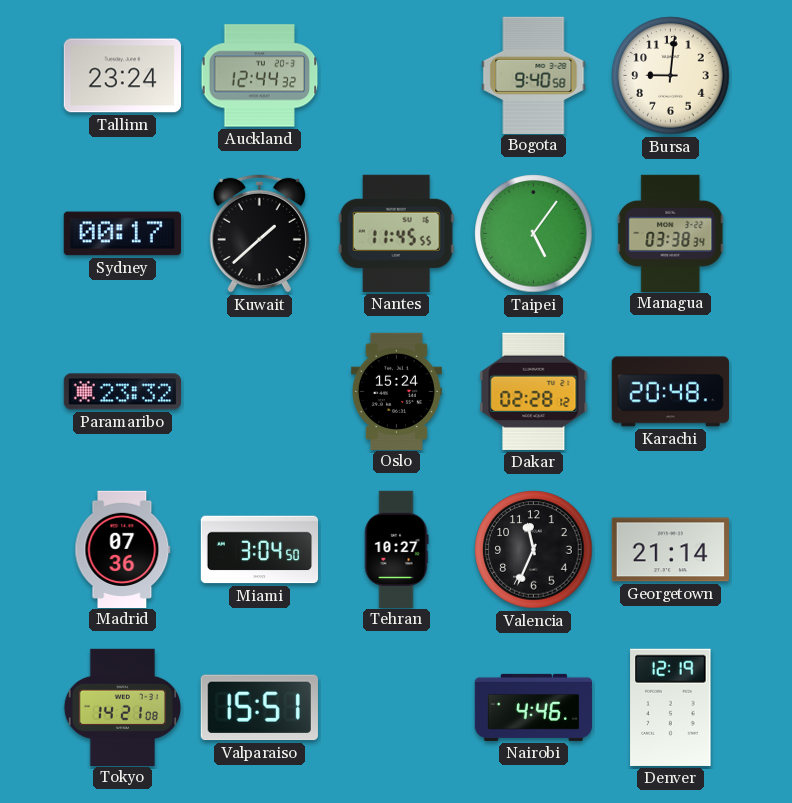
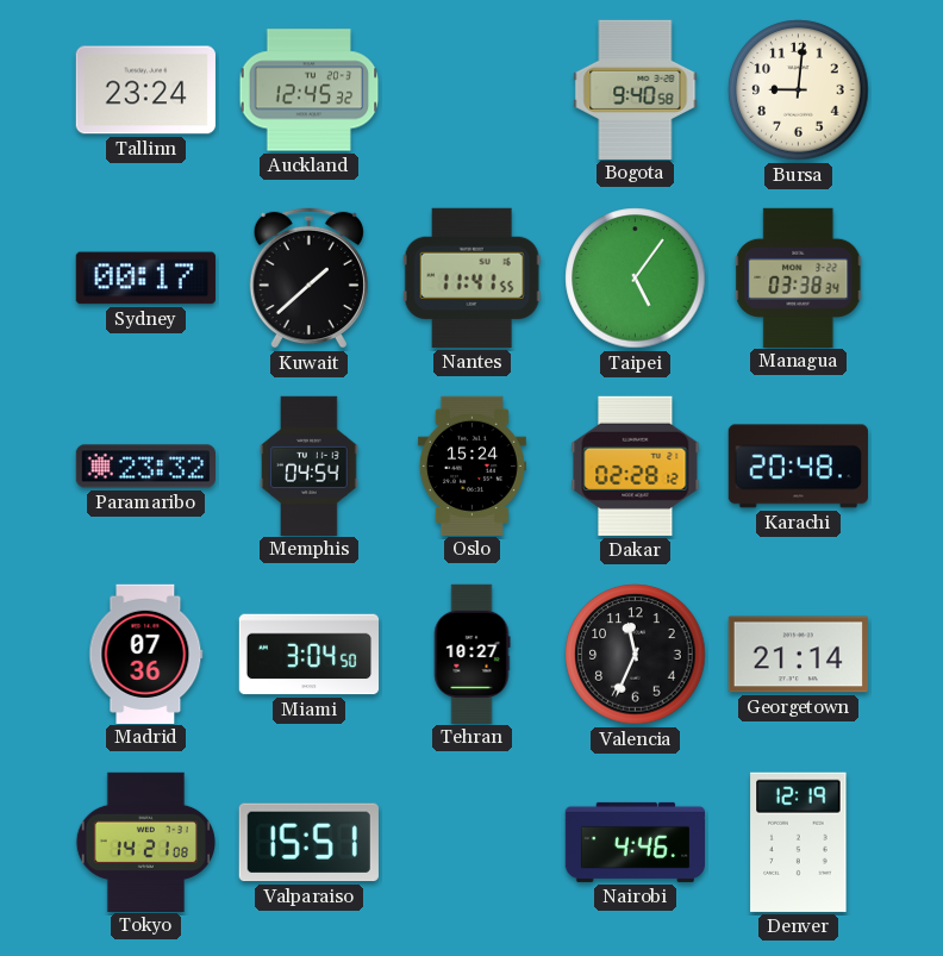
Auckland: 12:44 -> 12:45
Nantes: 11:45 -> 11:41
Memphis: none -> 04:54
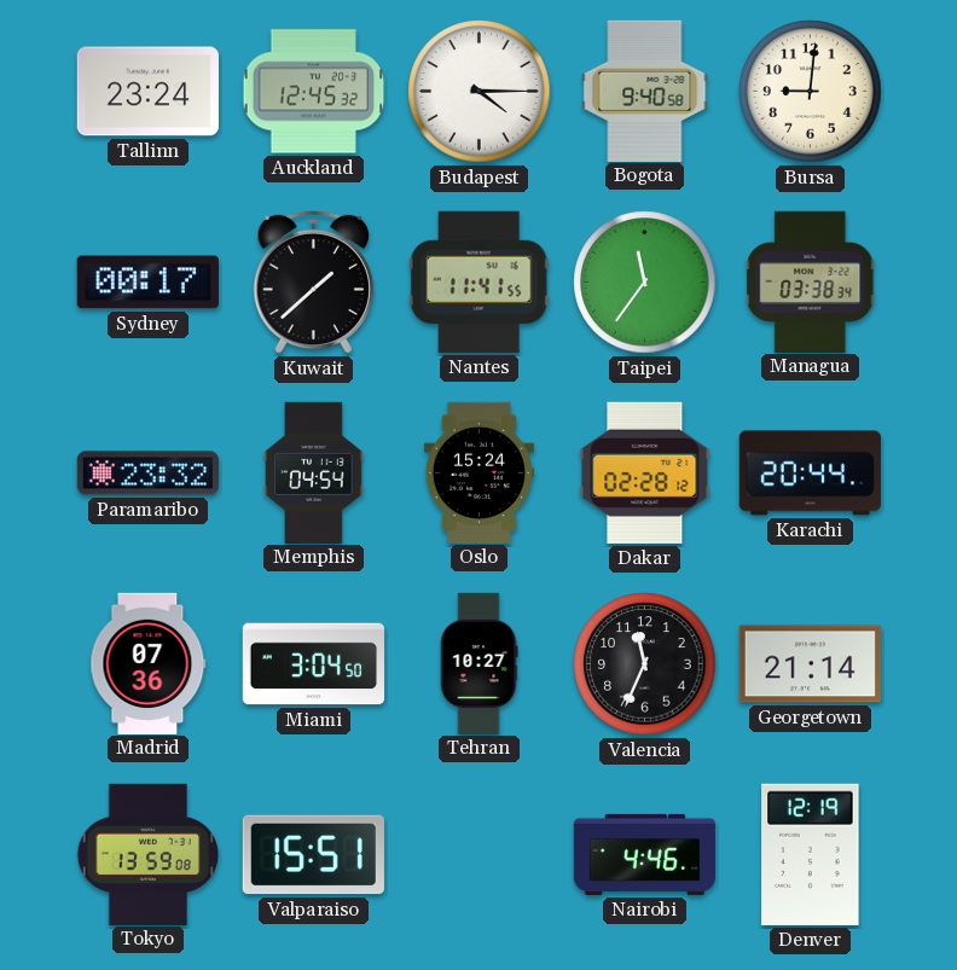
Budapest: none -> 4:15
Taipei: 5:06 -> 11:36
Karachi: 20:48 -> 20:44
Tokyo: 14:21 -> 13:59
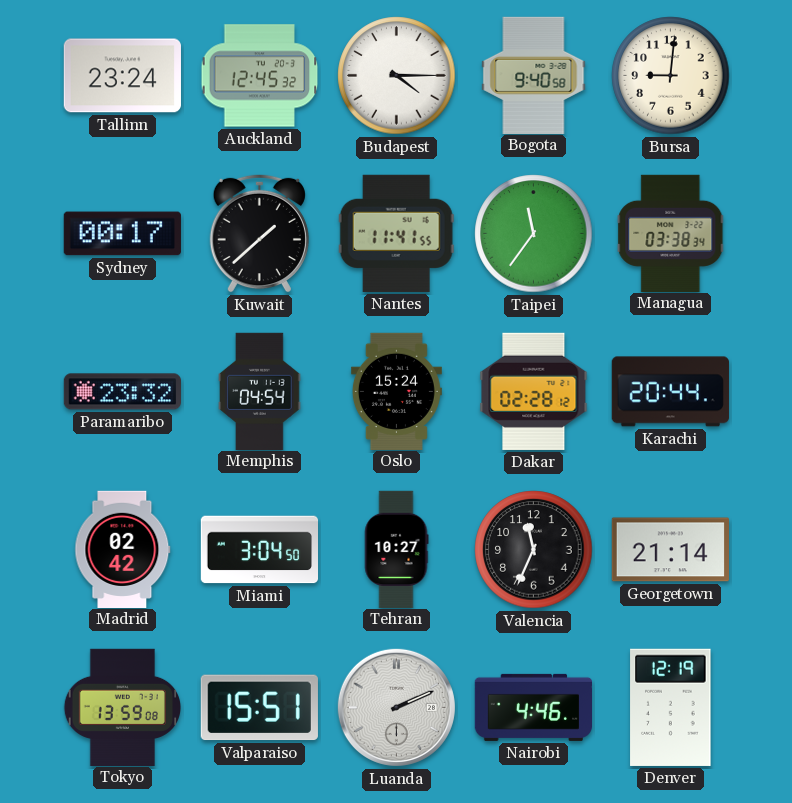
Madrid: 07:36 -> 02:42
Luanda: none -> 2:11
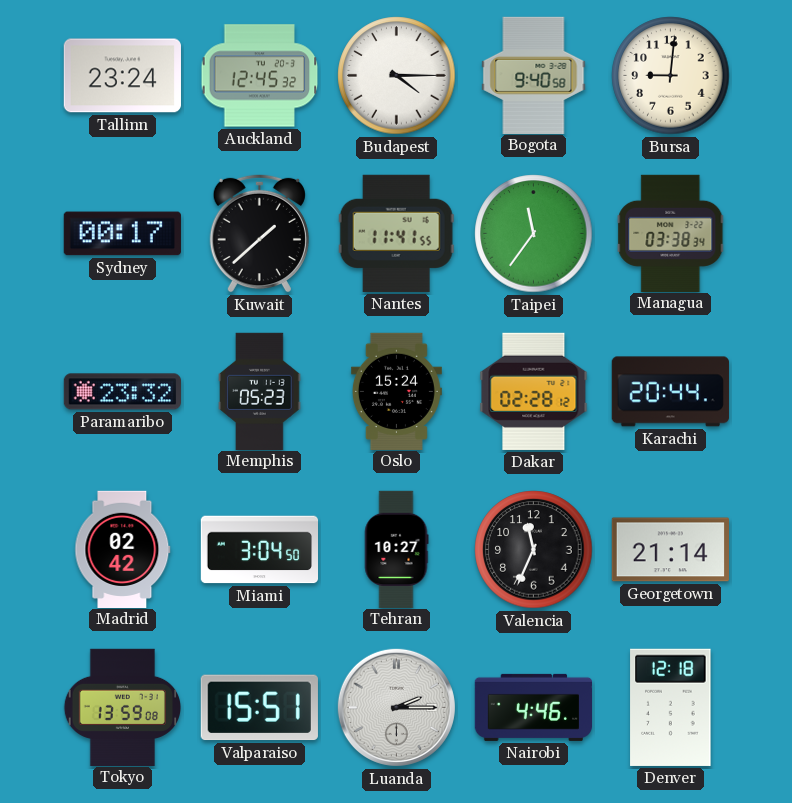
Memphis: 04:54 -> 05:23
Luanda: 2:11 -> 2:15
Denver: 12:19 -> 12:18
